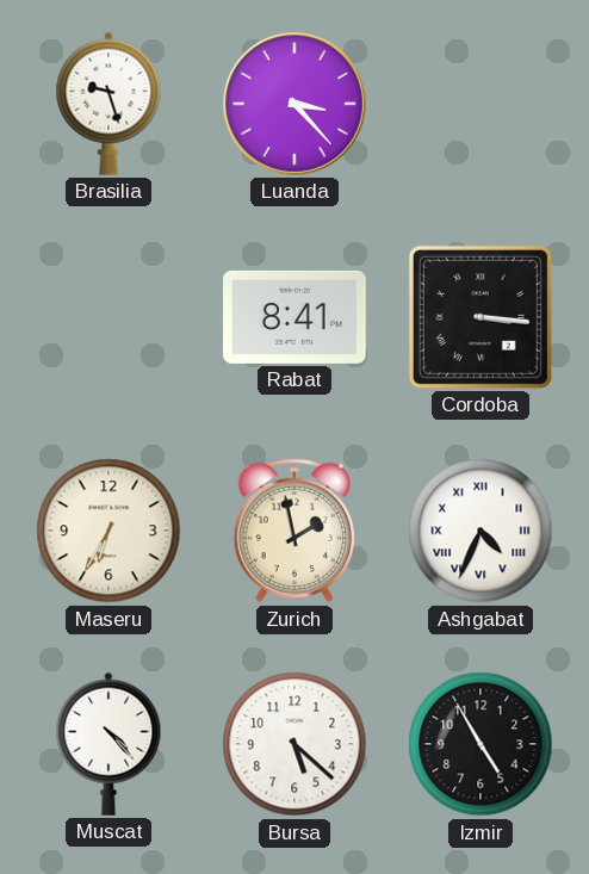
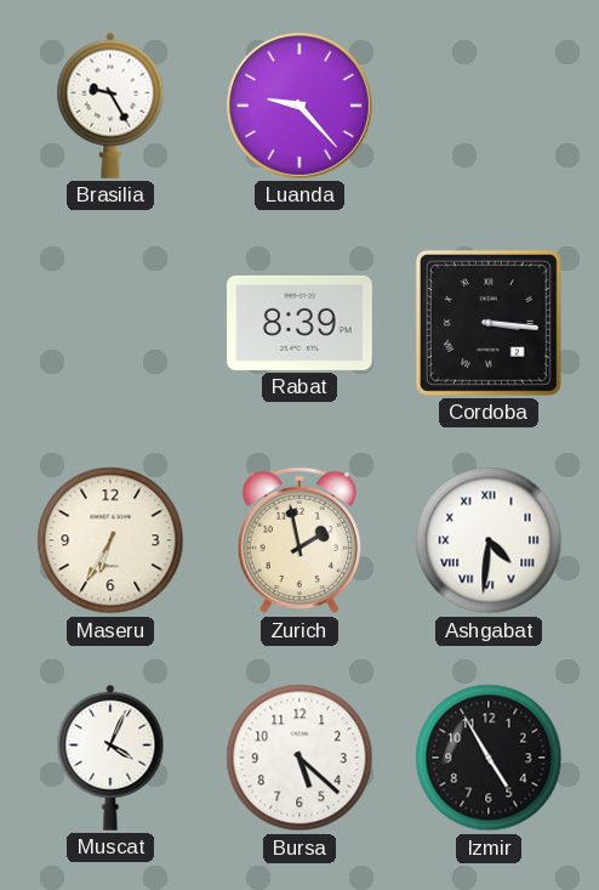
Brasilia: 9:27 -> 9:25
Luanda: 3:23 -> 9:23
Rabat: 8:41 -> 8:39
Ashgabat: 4:34 -> 4:31
Muscat: 4:23 -> 4:04
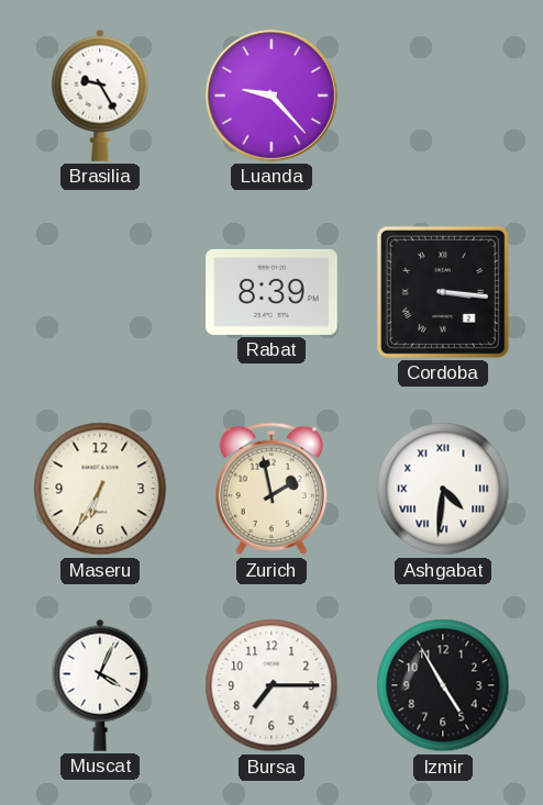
Bursa: 5:22 -> 7:15
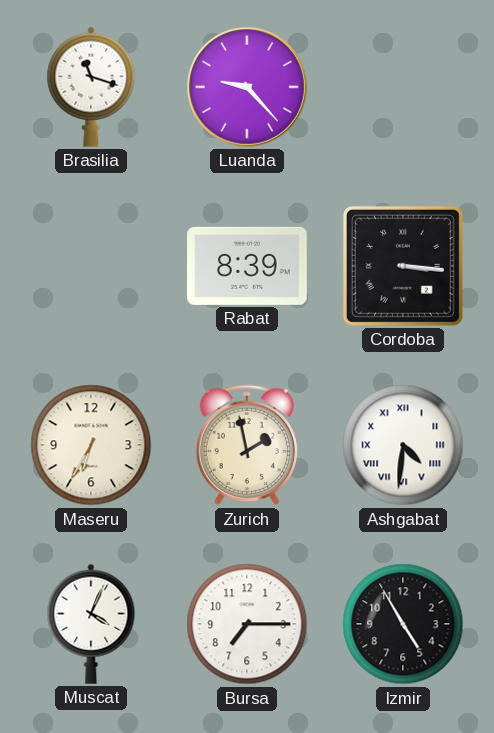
Brasilia: 9:25 -> 11:18
